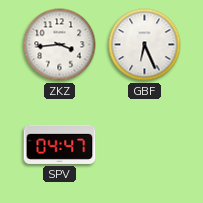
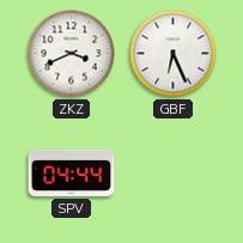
ZKZ: 3:44 -> 3:41
SPV: 04:47 -> 04:44
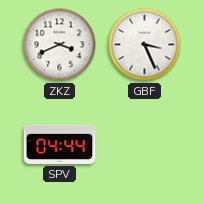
GBF: 6:26 -> 3:26
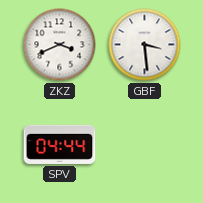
GBF: 3:26 -> 3:29
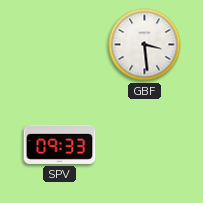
ZKZ: 3:41 -> none
SPV: 04:44 -> 09:33
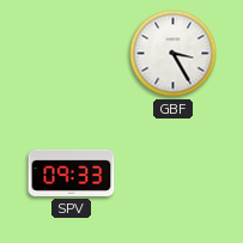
GBF: 3:29 -> 3:25
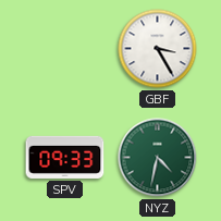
NYZ: none -> 4:32
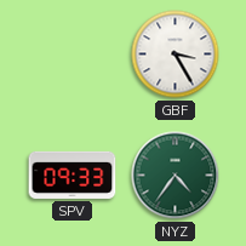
NYZ: 4:32 -> 4:36
